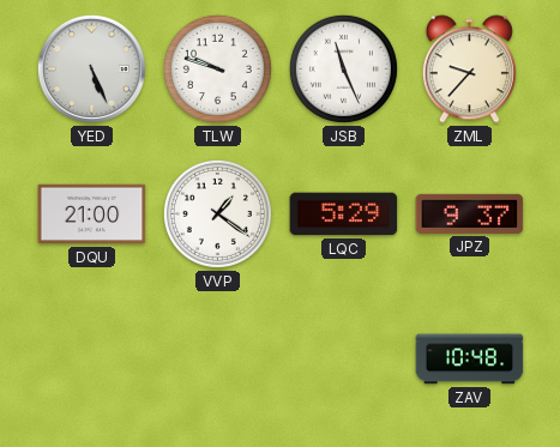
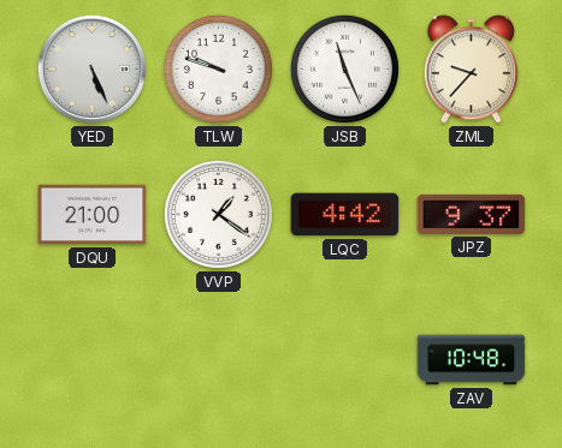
LQC: 5:29 -> 4:42
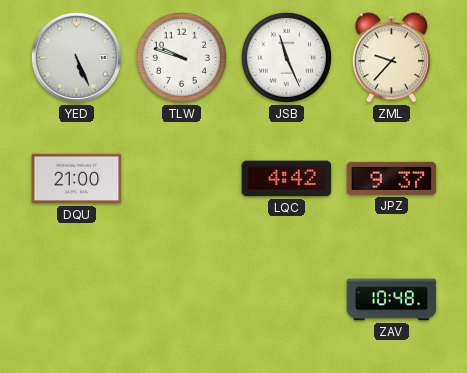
VVP: 1:21 -> none
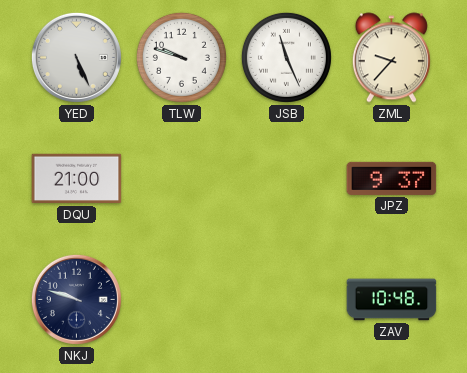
LQC: 4:42 -> none
NKJ: none -> 9:48
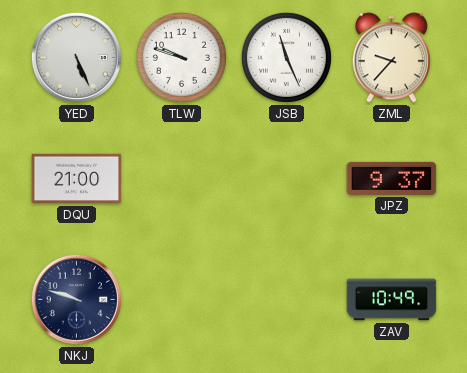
ZAV: 10:48 -> 10:49
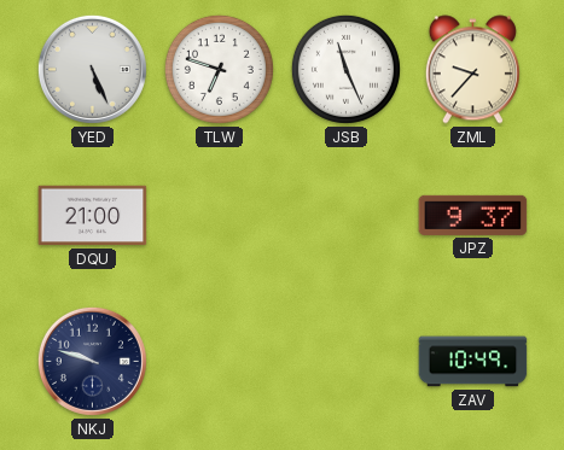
TLW: 9:48 -> 6:48
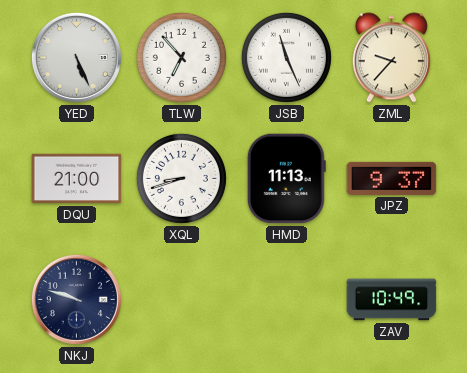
TLW: 6:48 -> 6:53
XQL: none -> 8:42
HMD: none -> 11:13
